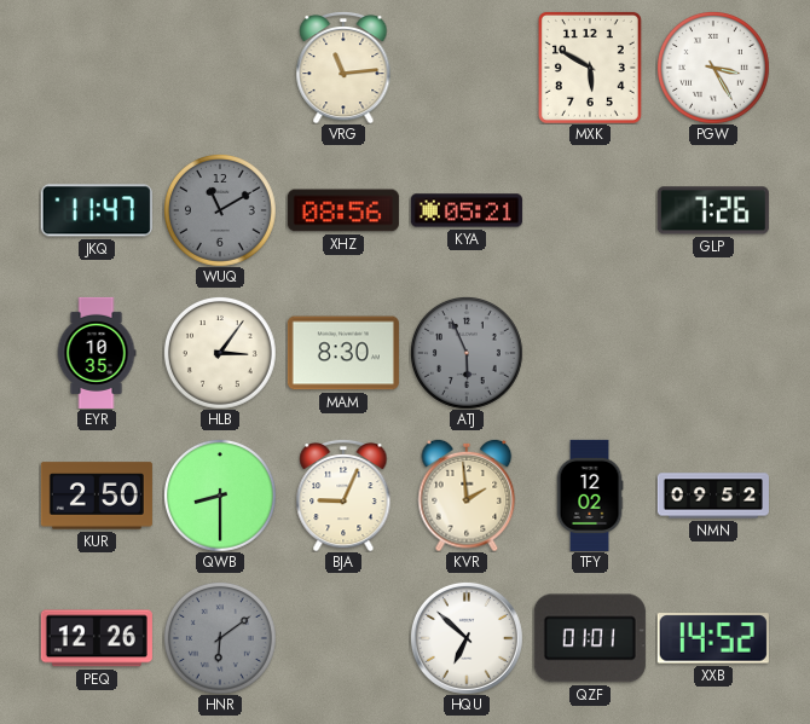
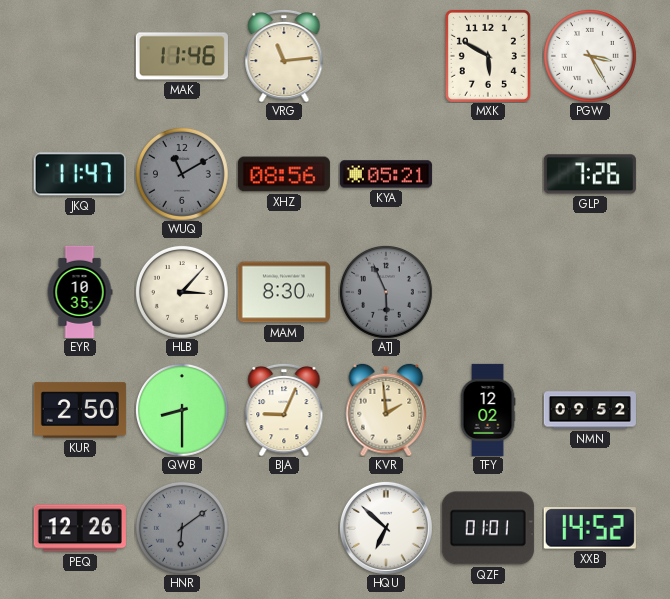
MAK: none -> 11:46
HLB: 3:06 -> 3:07
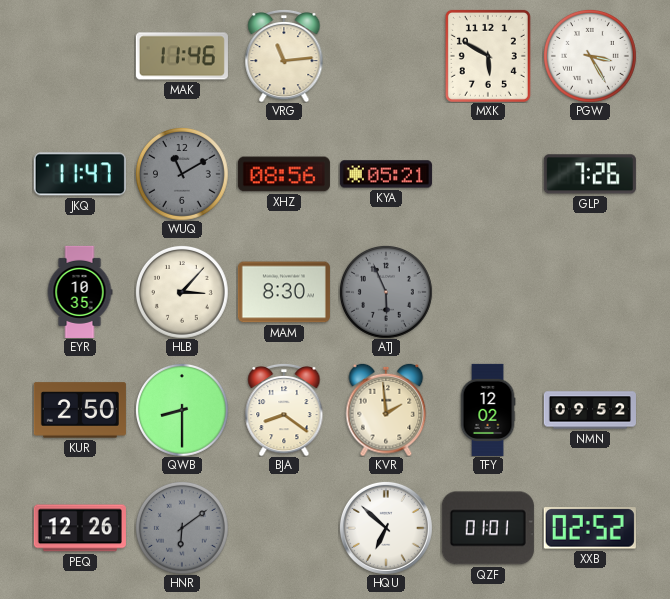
BJA: 9:04 -> 8:21
XXB: 14:52 -> 02:52
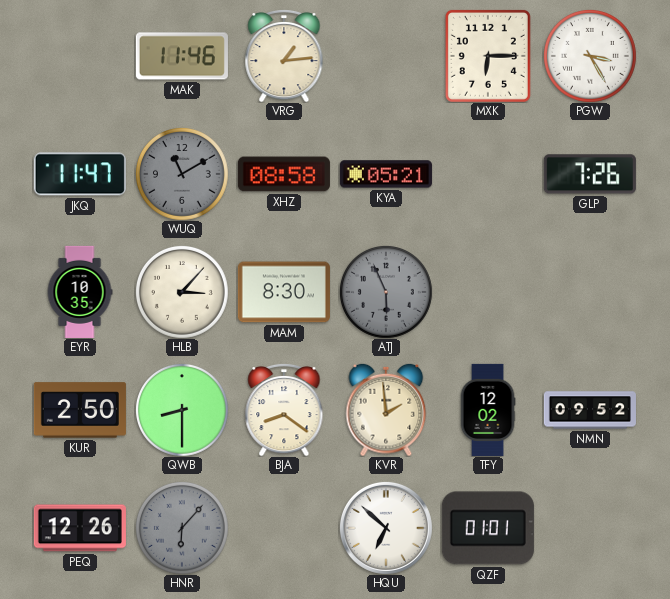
VRG: 11:14 -> 1:14
MXK: 5:50 -> 6:15
XHZ: 08:56 -> 08:58
HNR: 6:09 -> 6:07
XXB: 02:52 -> none
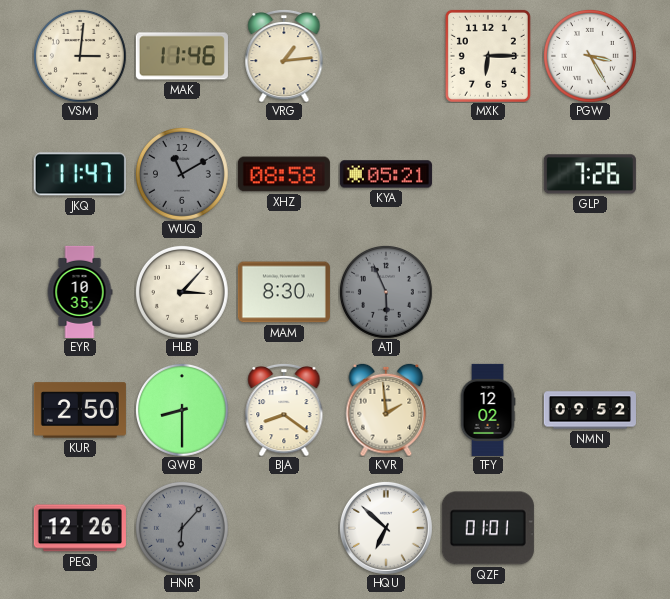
VSM: none -> 3:01
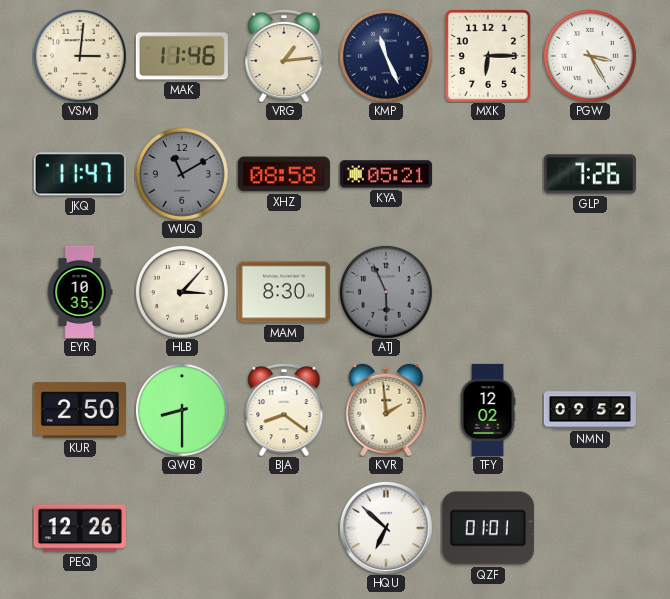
KMP: none -> 11:26
HNR: 6:07 -> none
